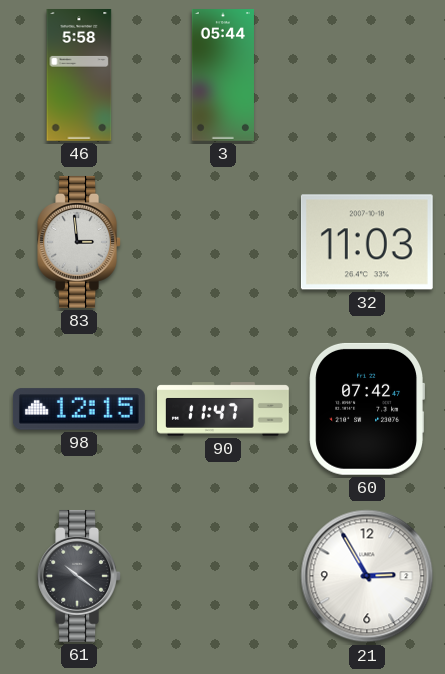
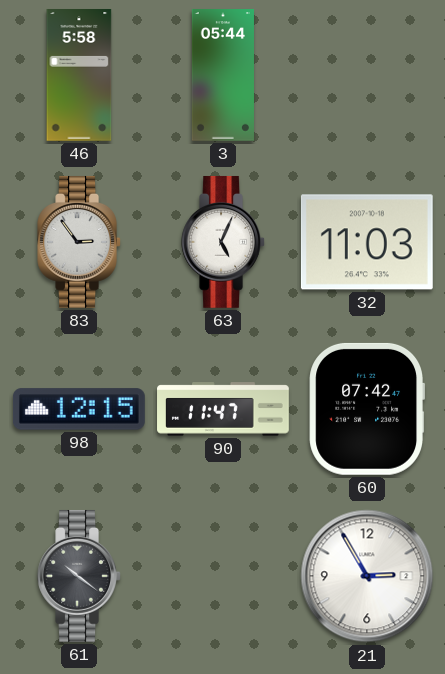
83: 2:59 -> 2:54
63: none -> 5:04
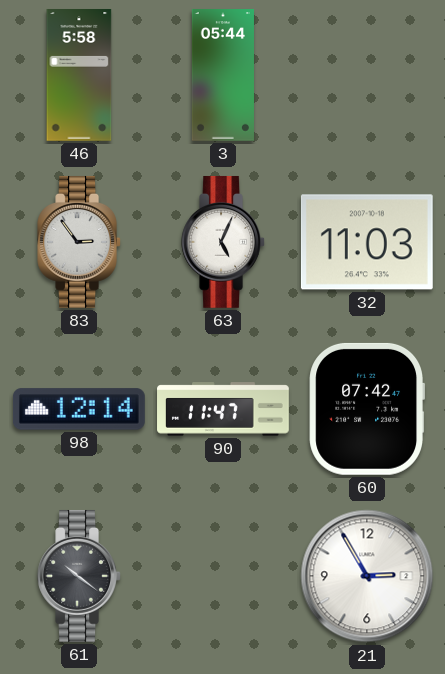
98: 12:15 -> 12:14
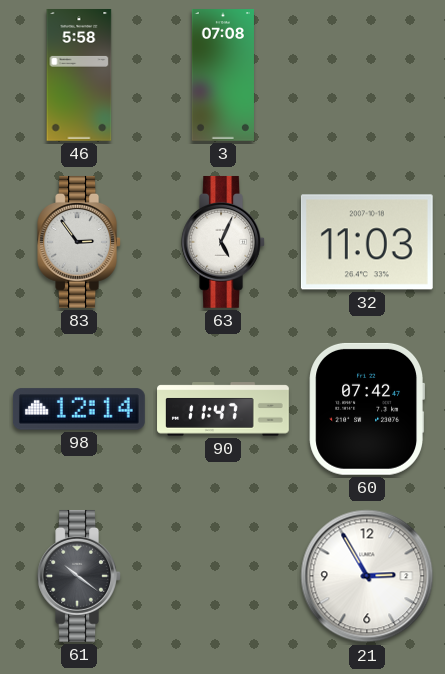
3: 05:44 -> 07:08
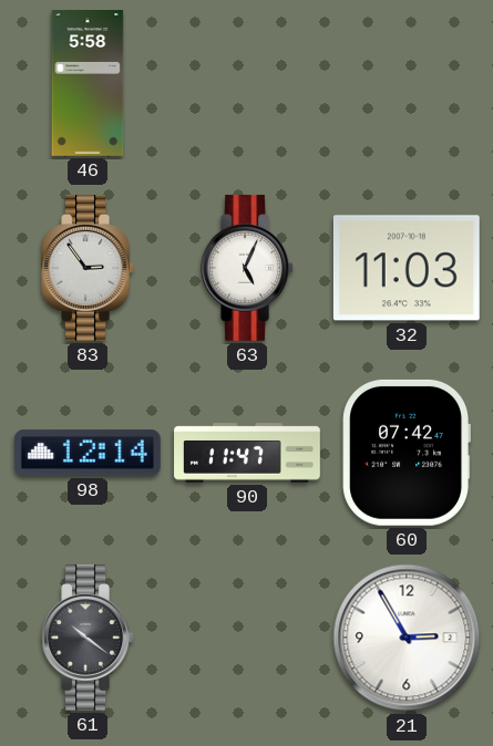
3: 07:08 -> none
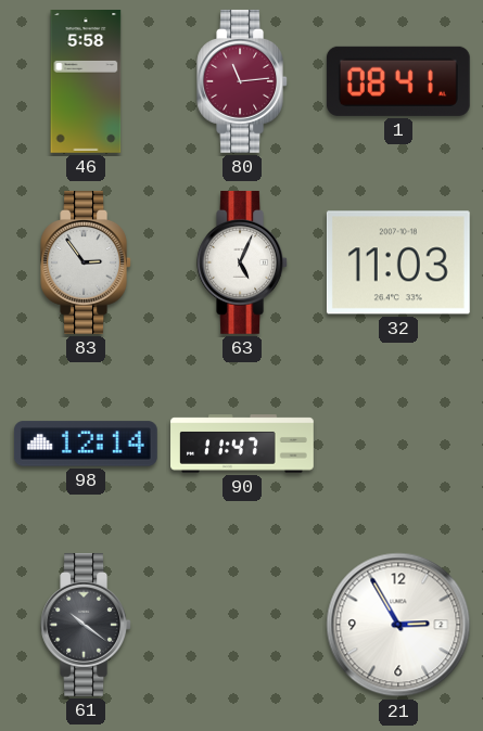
80: none -> 11:14
1: none -> 08:41
60: 07:42 -> none
